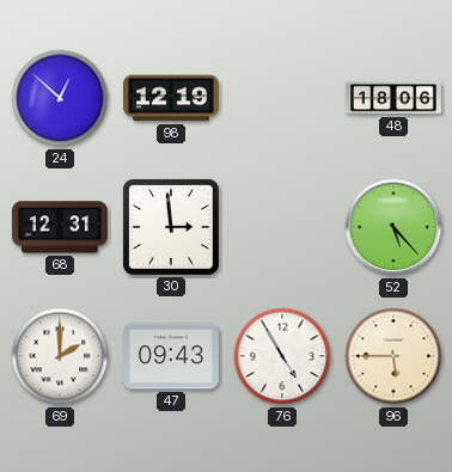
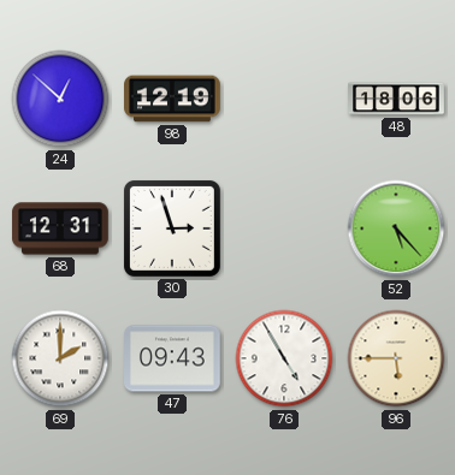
30: 2:59 -> 2:57
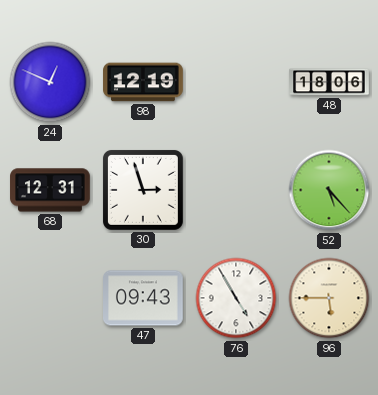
24: 12:52 -> 12:49
69: 2:00 -> none
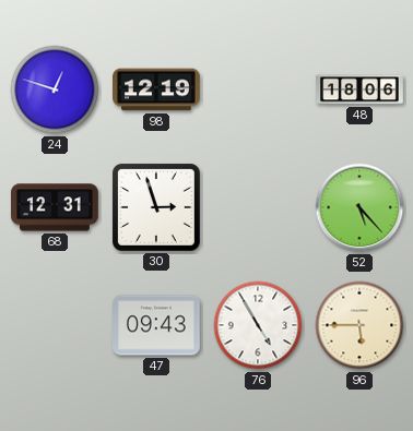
24: 12:49 -> 12:48
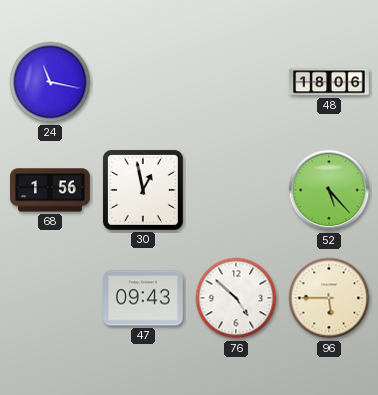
24: 12:48 -> 11:17
98: 12:19 -> none
68: 12:31 -> 1:56
30: 2:57 -> 12:58
76: 4:55 -> 4:52
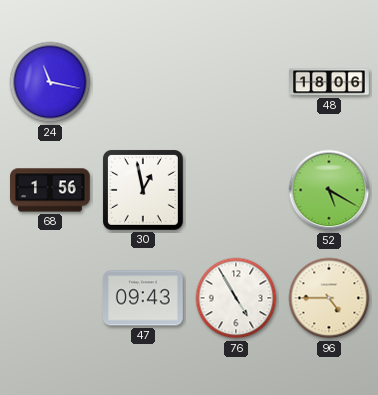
52: 5:23 -> 5:20
76: 4:52 -> 4:55
96: 5:45 -> 4:45
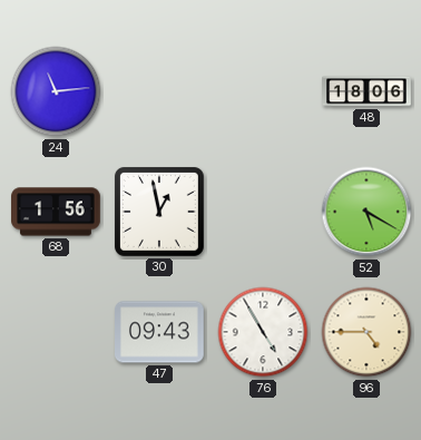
24: 11:17 -> 11:14
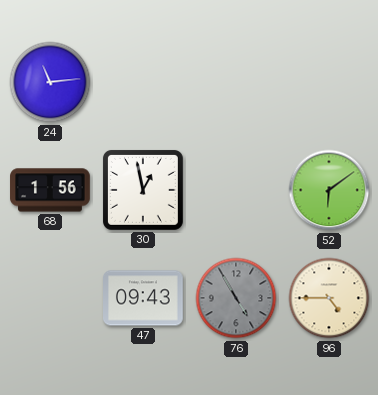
48: 18:06 -> none
52: 5:20 -> 6:09
76 dial: white -> grey
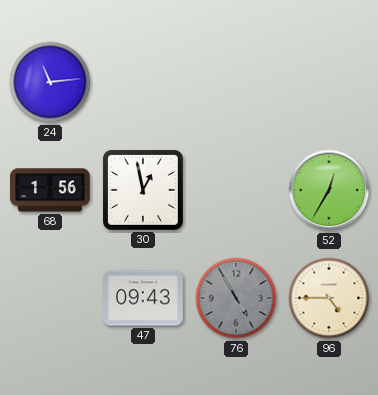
52: 6:09 -> 12:35
